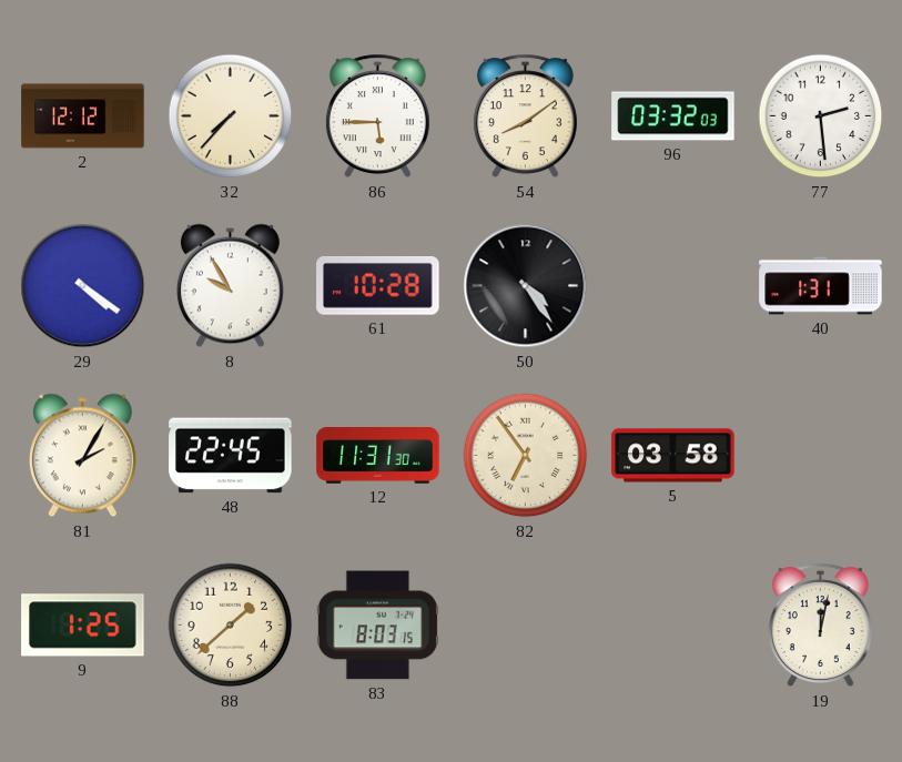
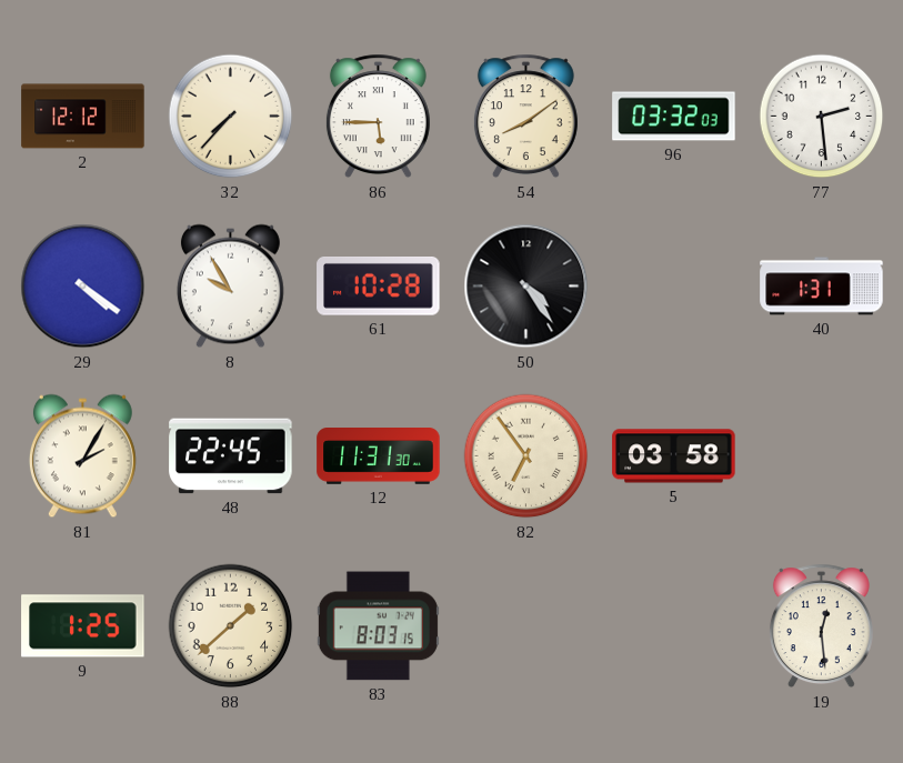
19: 12:02 -> 12:29
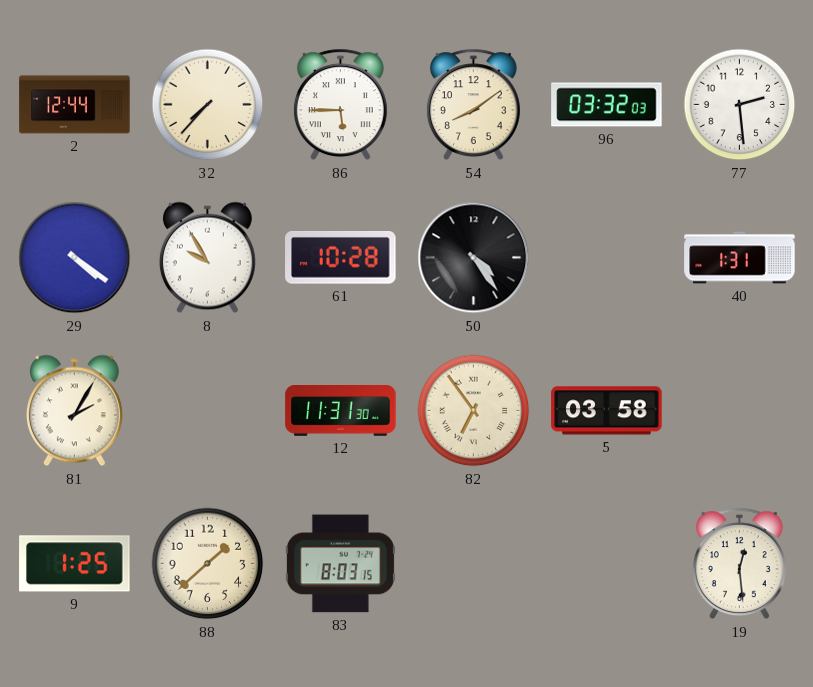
2: 12:12 -> 12:44
48: 22:45 -> none
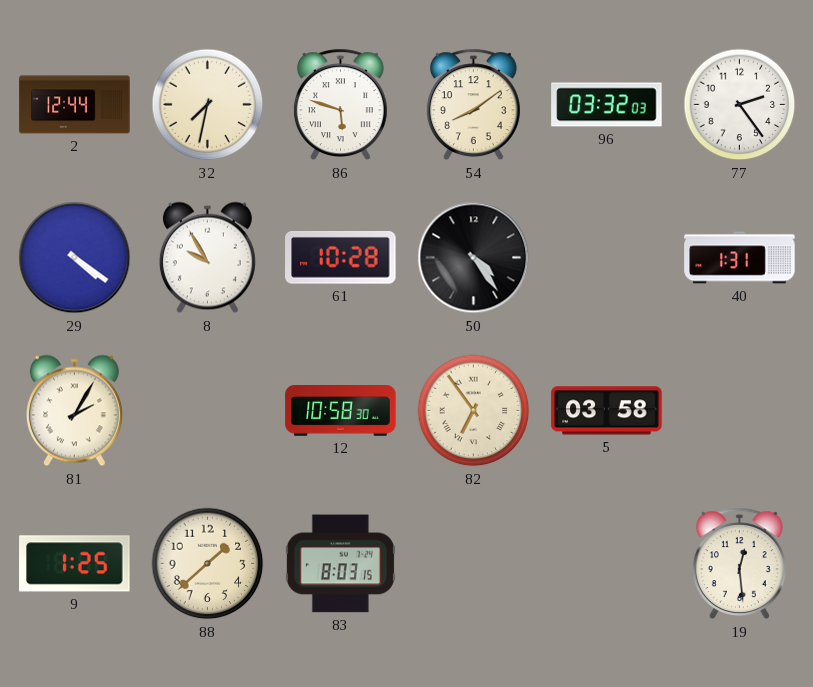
32: 7:37 -> 7:32
86: 5:45 -> 5:48
77: 2:29 -> 2:24
12: 11:31 -> 10:58
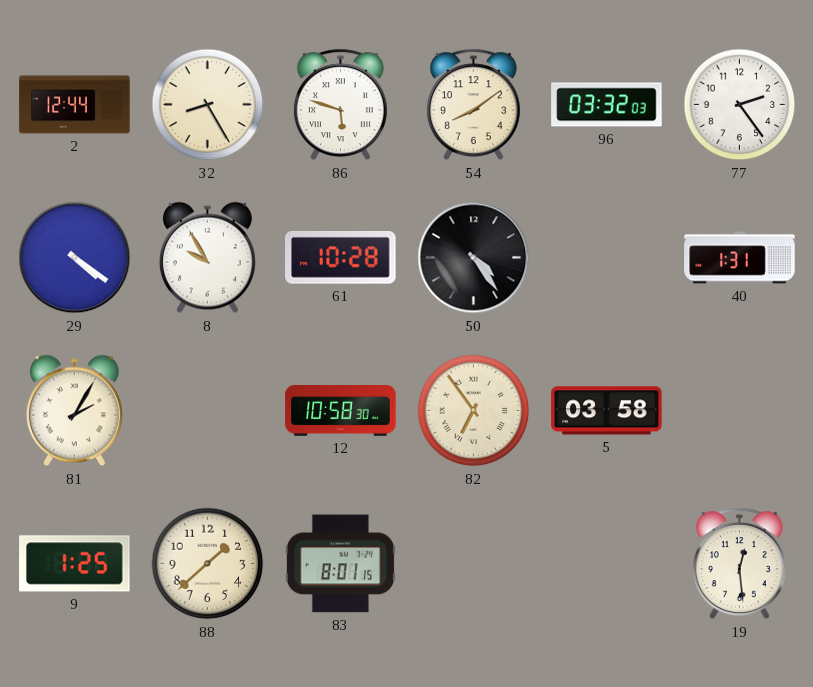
32: 7:32 -> 8:25
83: 8:03 -> 8:01
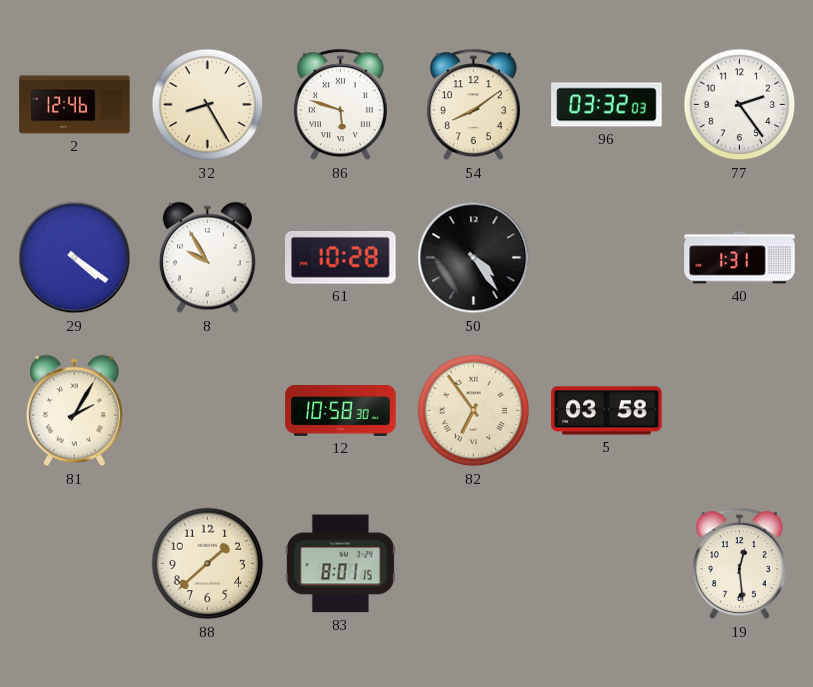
2: 12:44 -> 12:46
9: 1:25 -> none
